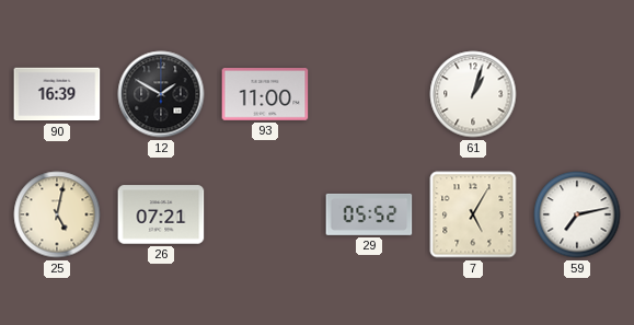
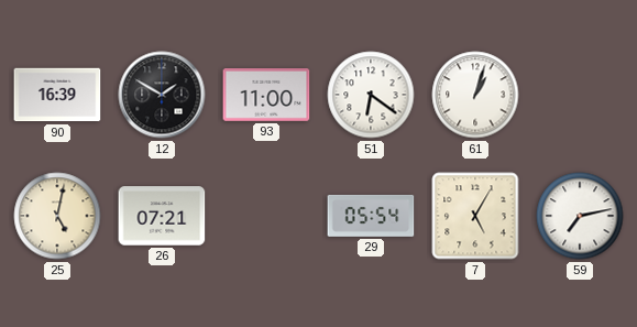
51: none -> 6:21
29: 05:52 -> 05:54
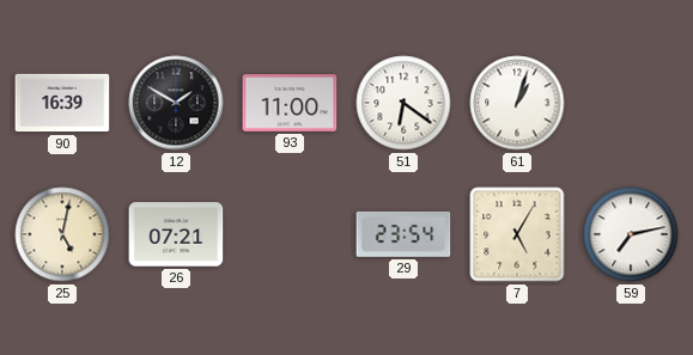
29: 05:54 -> 23:54
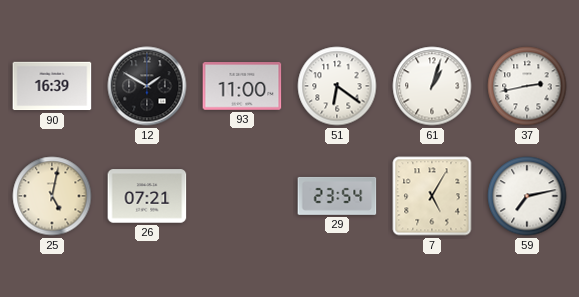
37: none -> 2:43
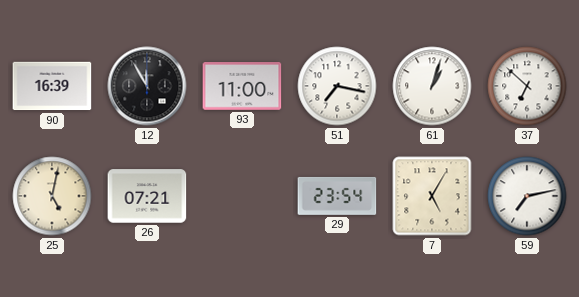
12: 1:50 -> 11:55
51: 6:21 -> 7:17
37: 2:43 -> 6:52
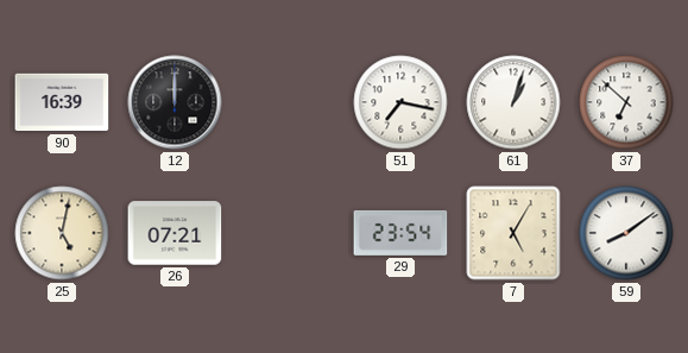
12: 11:55 -> 12:00
93: 11:00 -> none
59: 7:13 -> 8:09
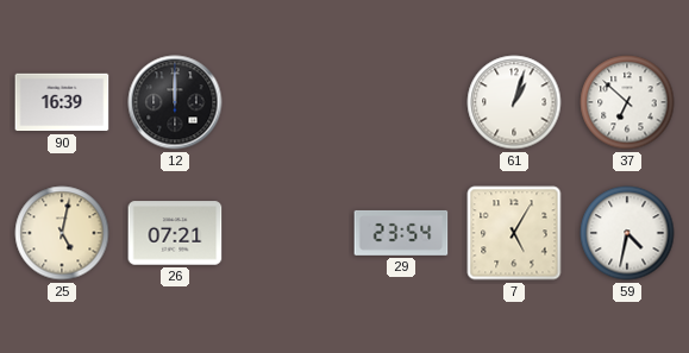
51: 7:17 -> none
59: 8:09 -> 4:32
